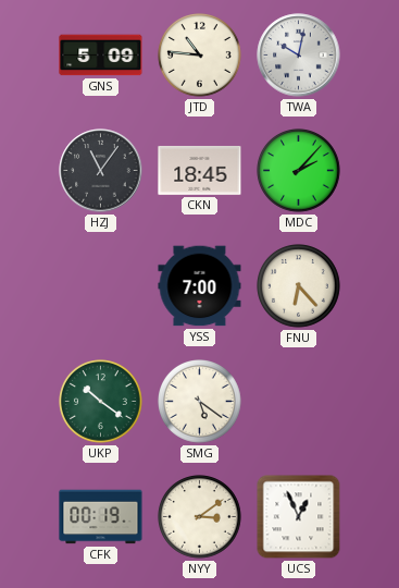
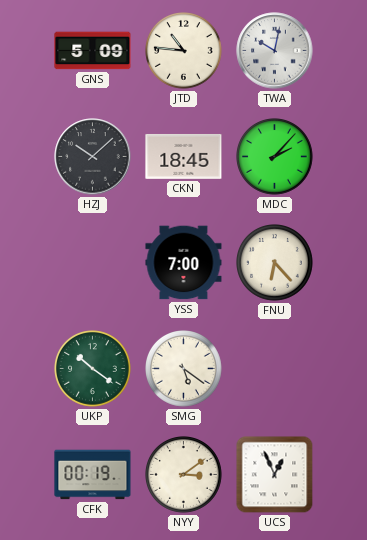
HZJ: 11:06 -> 10:08
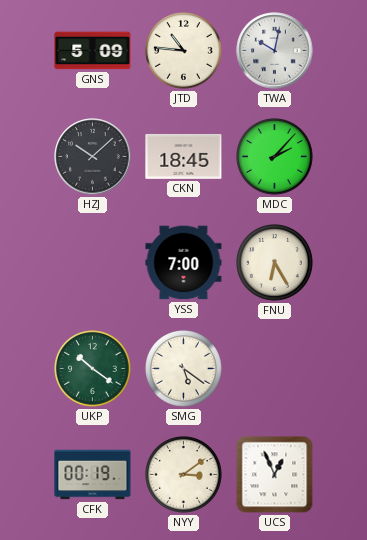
FNU: 6:23 -> 6:25
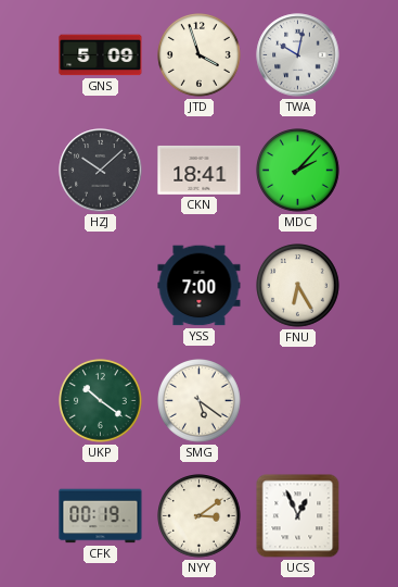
JTD: 10:46 -> 3:57
CKN: 18:45 -> 18:41
